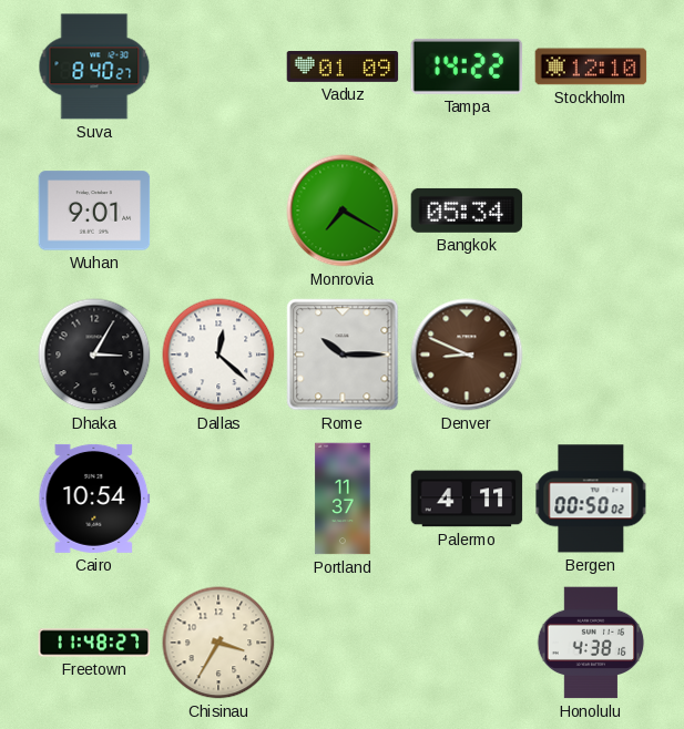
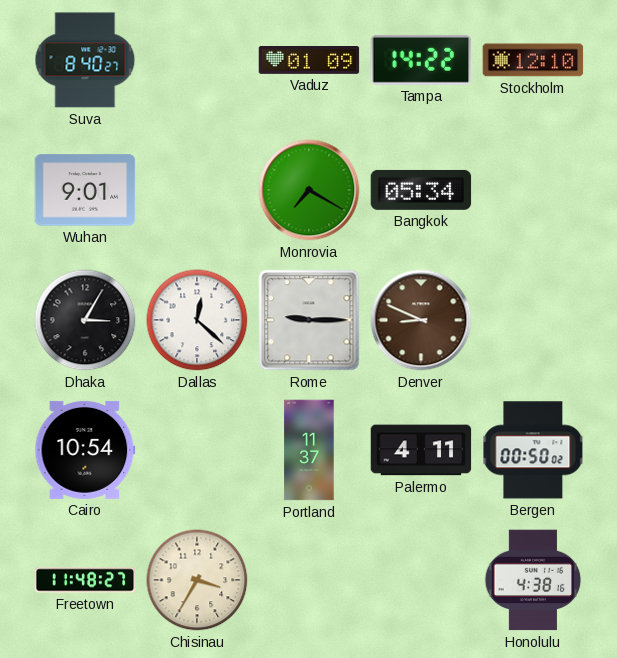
Rome: 10:15 -> 9:15
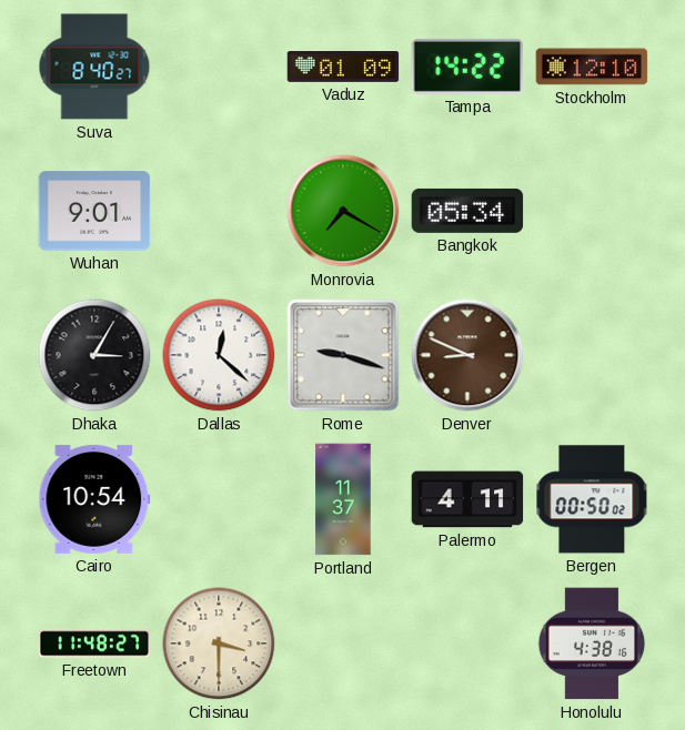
Rome: 9:15 -> 9:18
Chisinau: 3:35 -> 3:30
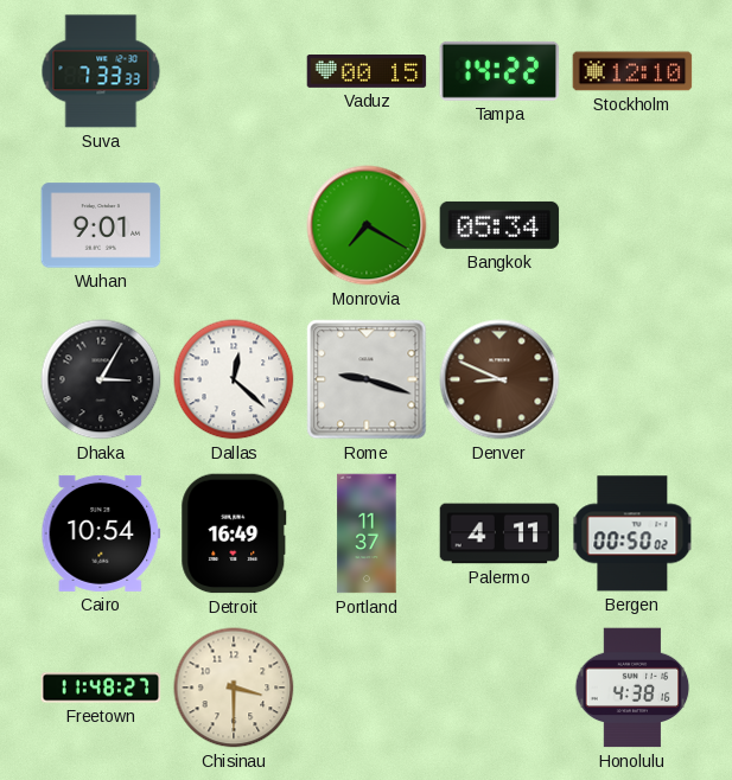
Suva: 8:40 -> 7:33
Vaduz: 01:09 -> 00:15
Detroit: none -> 16:49
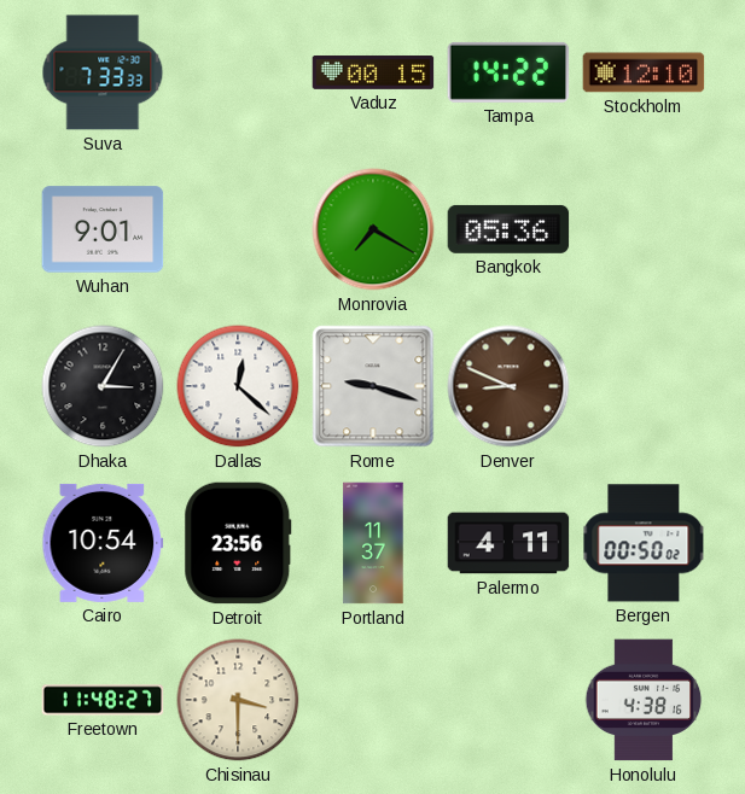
Bangkok: 05:34 -> 05:36
Detroit: 16:49 -> 23:56
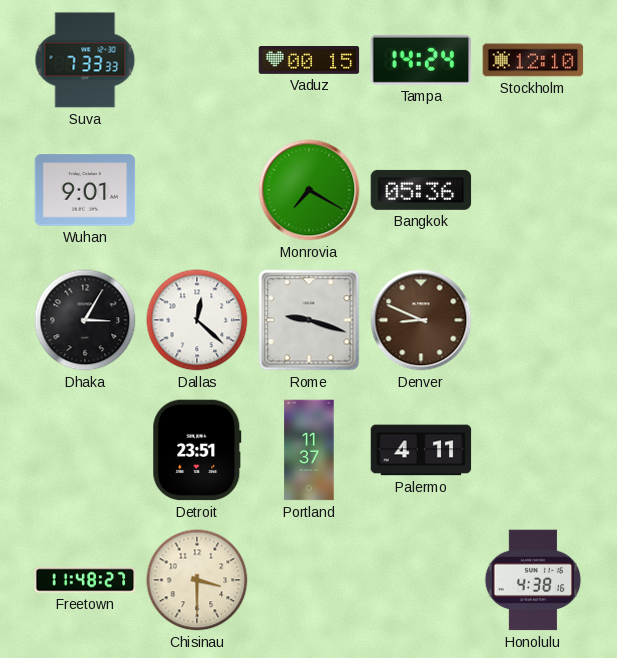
Tampa: 14:22 -> 14:24
Cairo: 10:54 -> none
Detroit: 23:56 -> 23:51
Bergen: 00:50 -> none
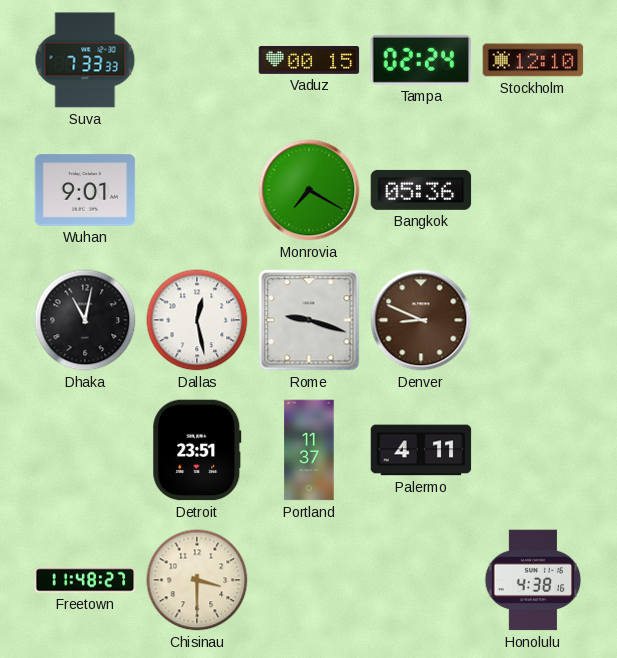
Tampa: 14:24 -> 02:24
Dhaka: 3:05 -> 11:02
Dallas: 12:22 -> 12:28
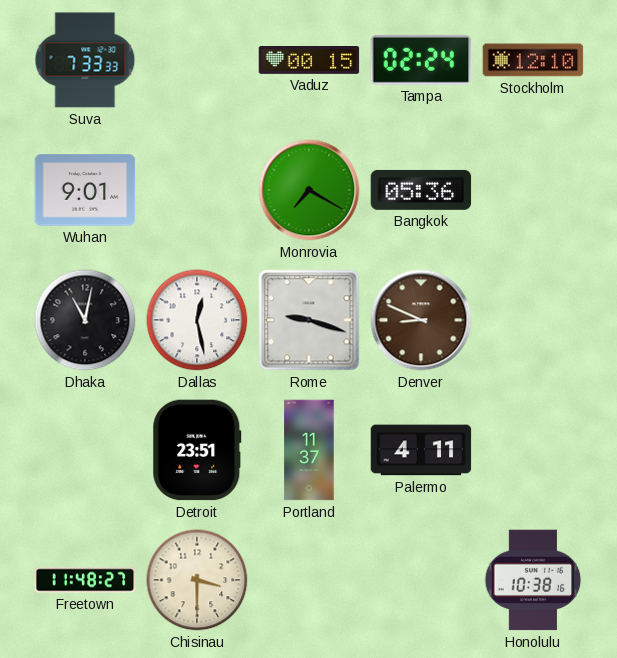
Honolulu: 4:38 -> 10:38
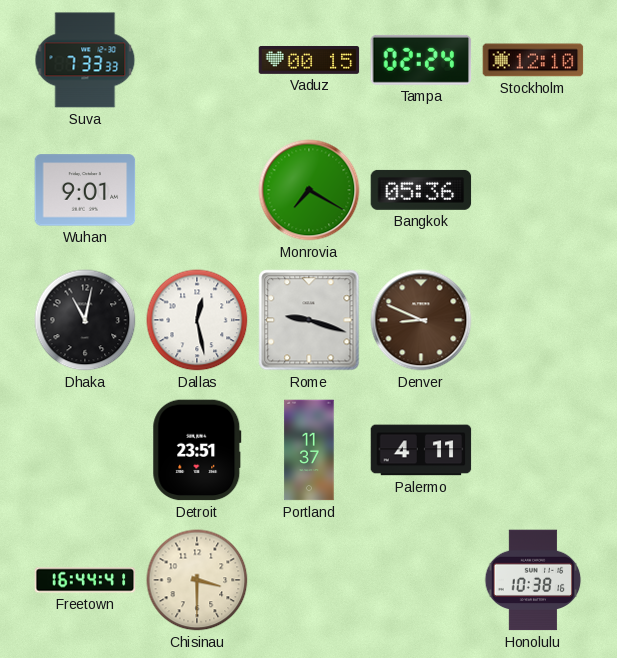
Freetown: 11:48 -> 16:44
